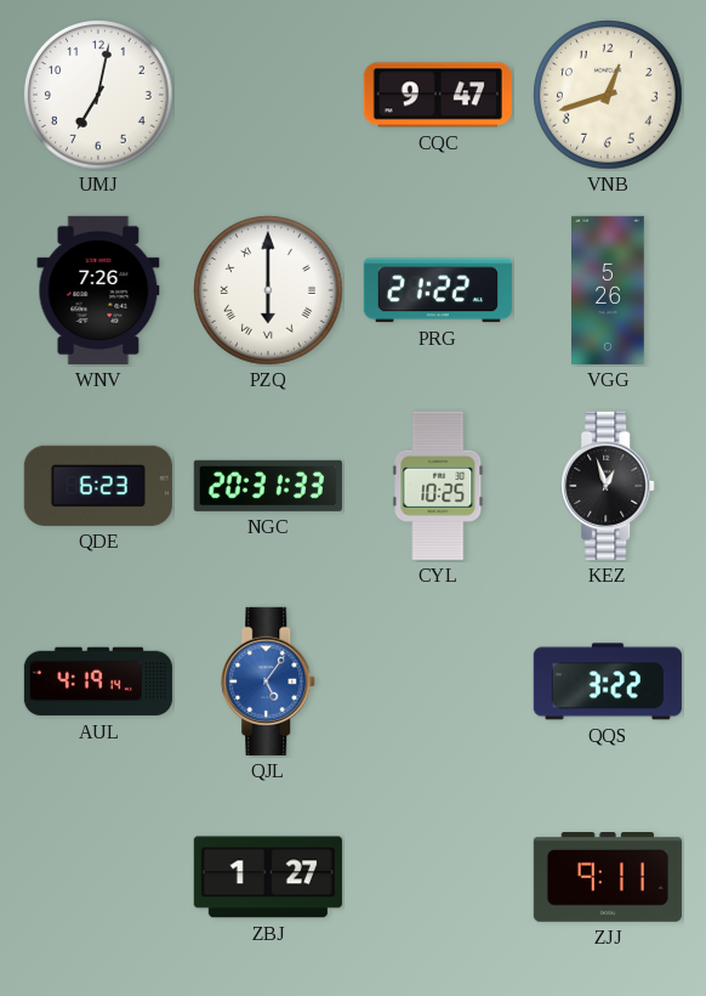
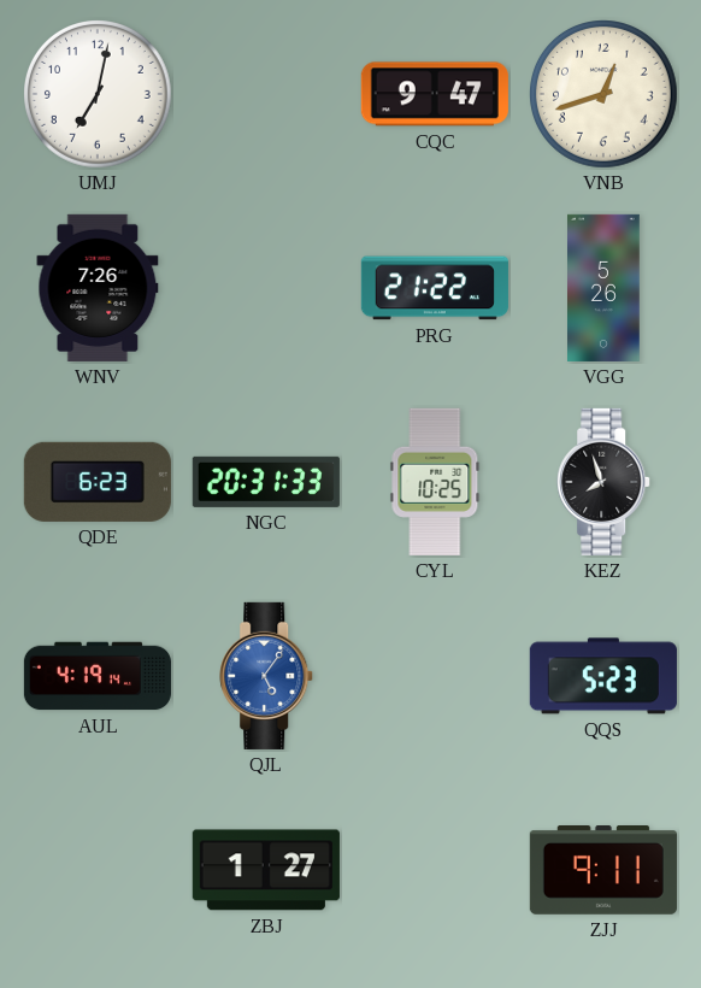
PZQ: 6:00 -> none
KEZ: 12:57 -> 7:57
QQS: 3:22 -> 5:23
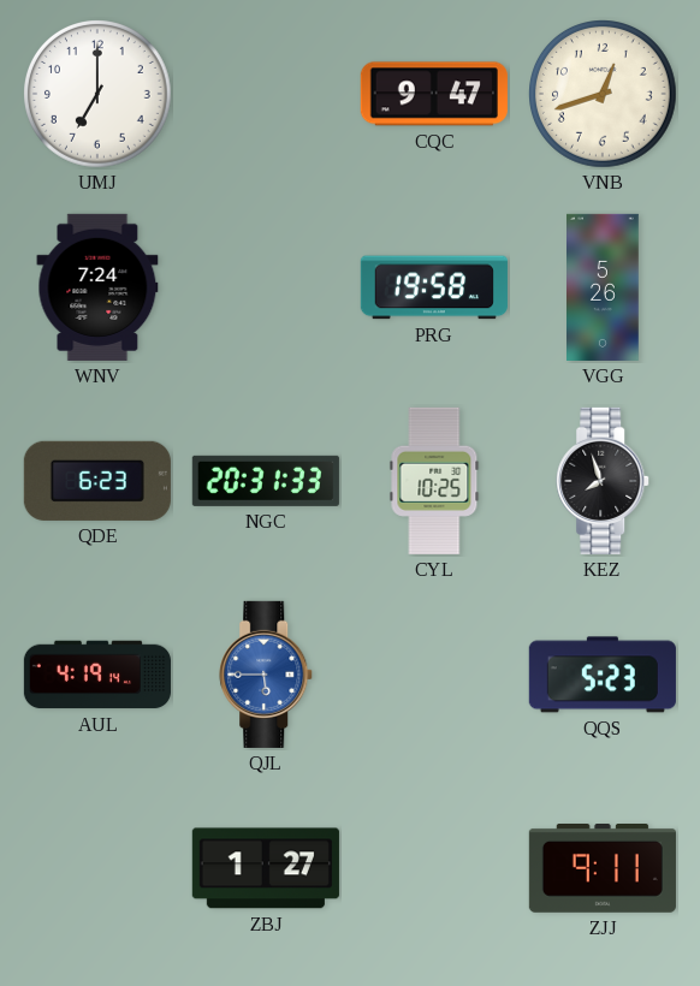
UMJ: 7:02 -> 7:00
WNV: 7:26 -> 7:24
PRG: 21:22 -> 19:58
QJL: 5:06 -> 5:45
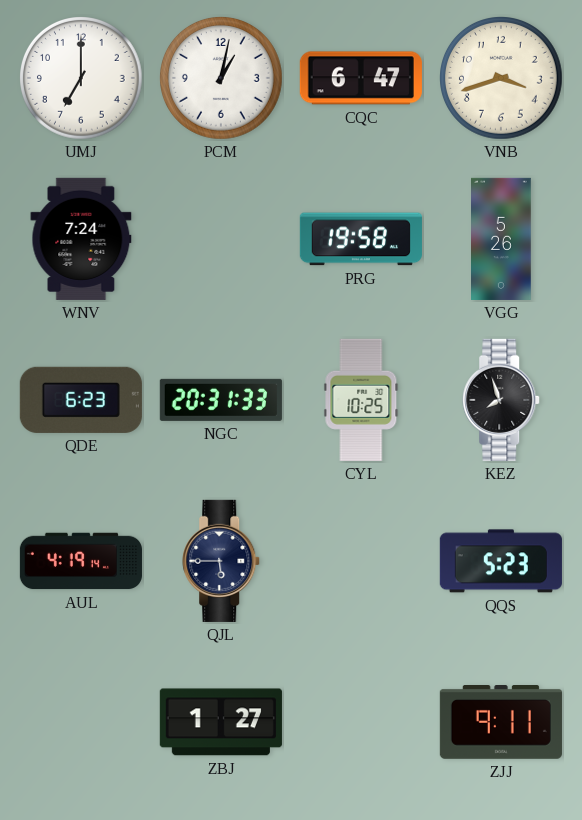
PCM: none -> 1:02
CQC: 9:47 -> 6:47
VNB: 12:42 -> 3:42
QJL dial: blue -> navy
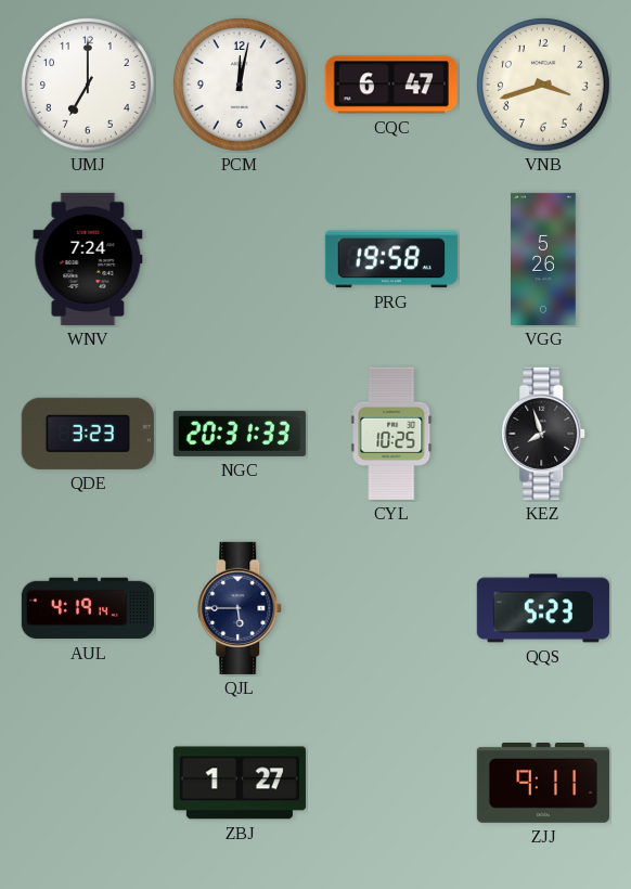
PCM: 1:02 -> 12:02
QDE: 6:23 -> 3:23
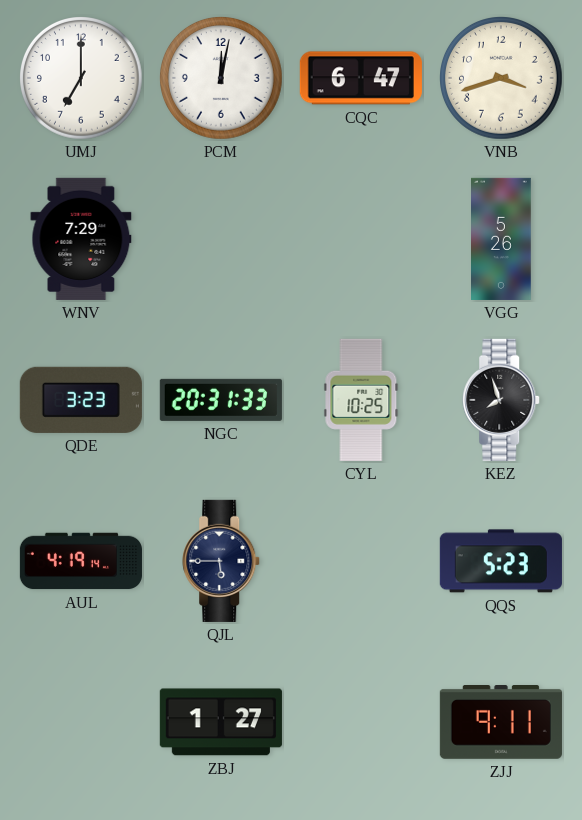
WNV: 7:24 -> 7:29
PRG: 19:58 -> none
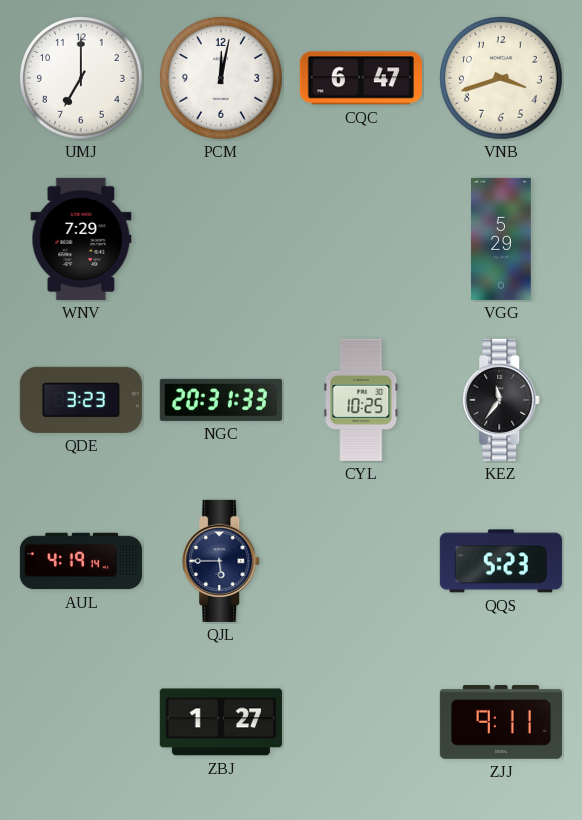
VGG: 5:26 -> 5:29
KEZ: 7:57 -> 11:36
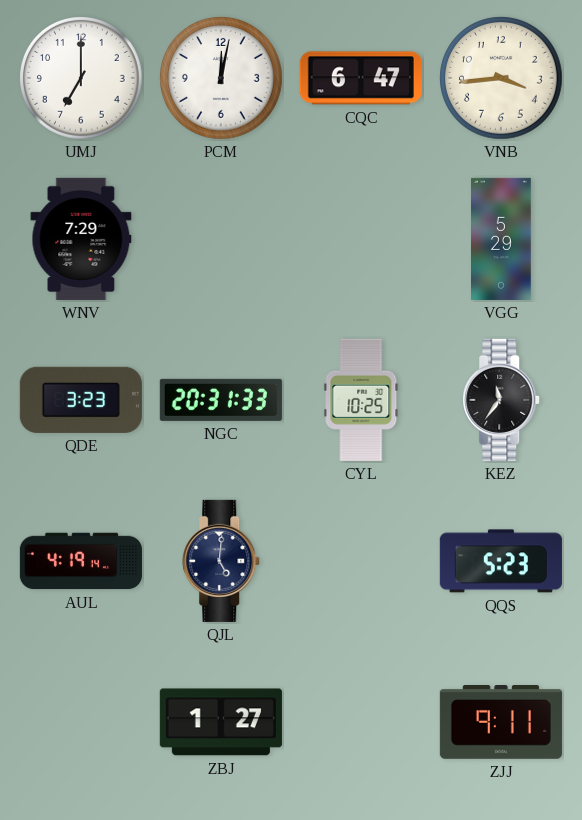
VNB: 3:42 -> 3:44
QJL: 5:45 -> 5:01
